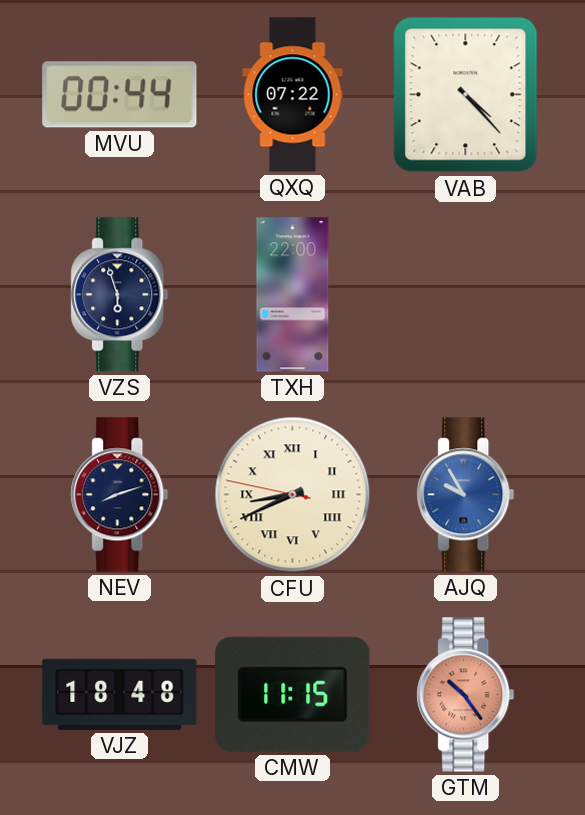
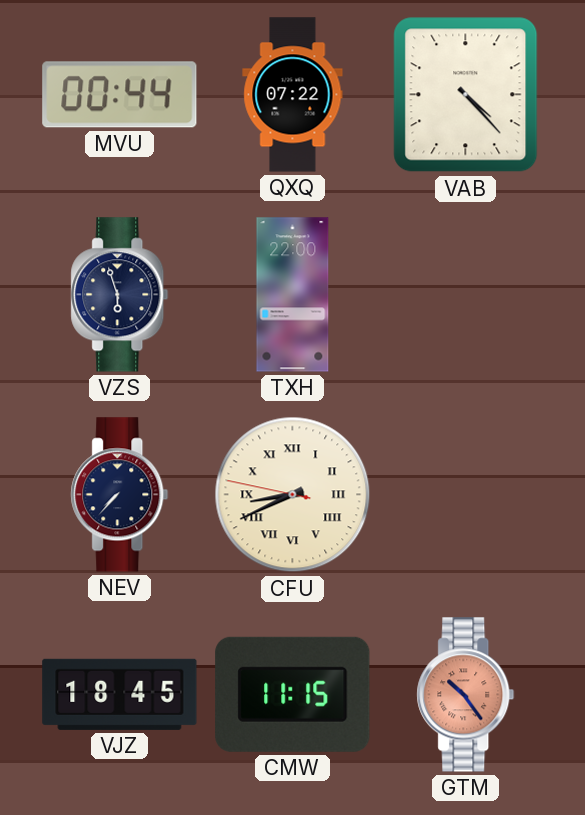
NEV: 8:12 -> 7:37
AJQ: 9:55 -> none
VJZ: 18:48 -> 18:45
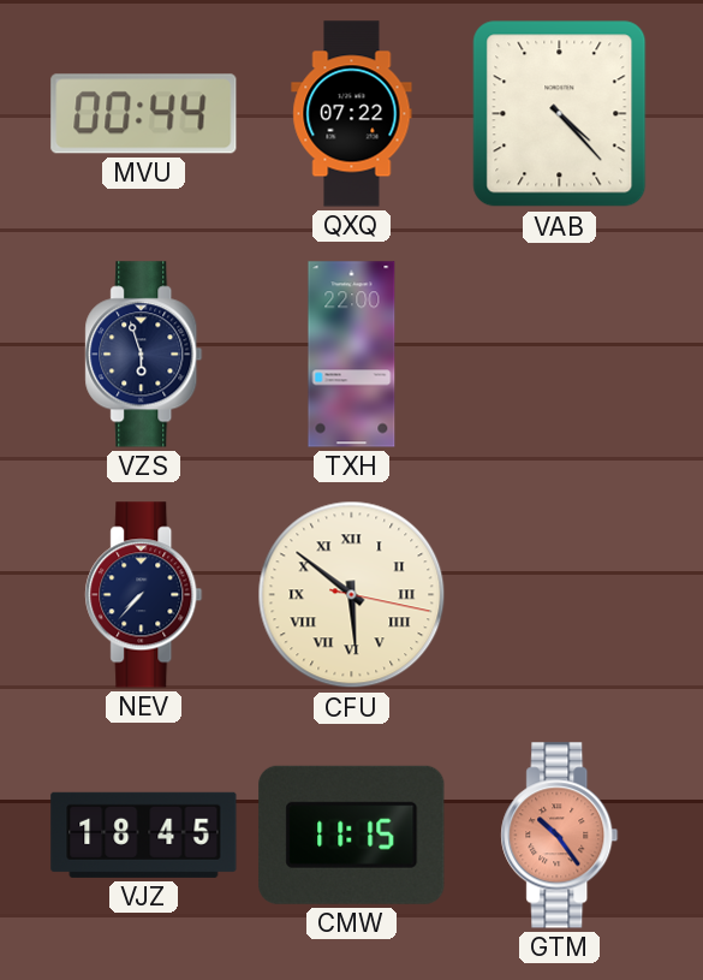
CFU: 8:40 -> 5:51
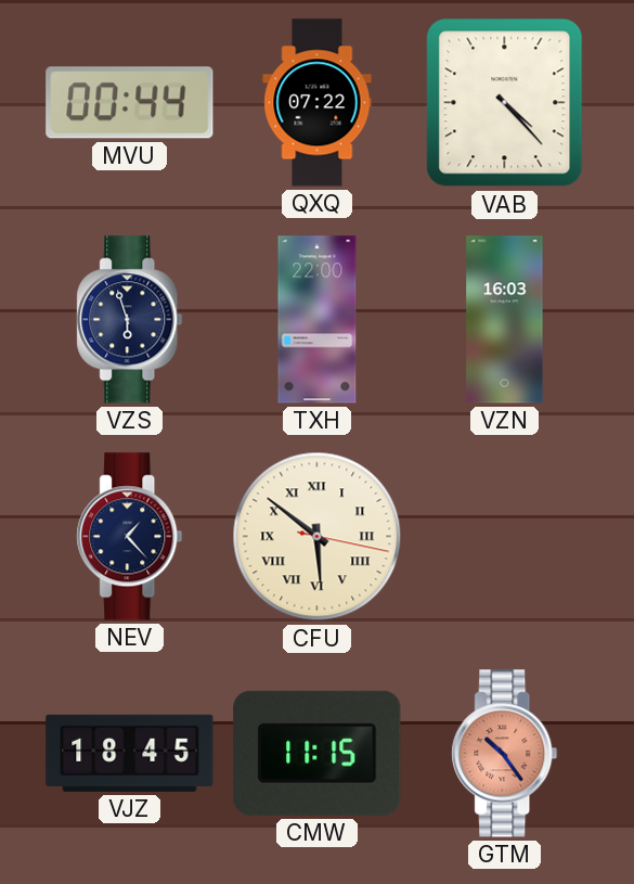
VZN: none -> 16:03
NEV: 7:37 -> 1:23
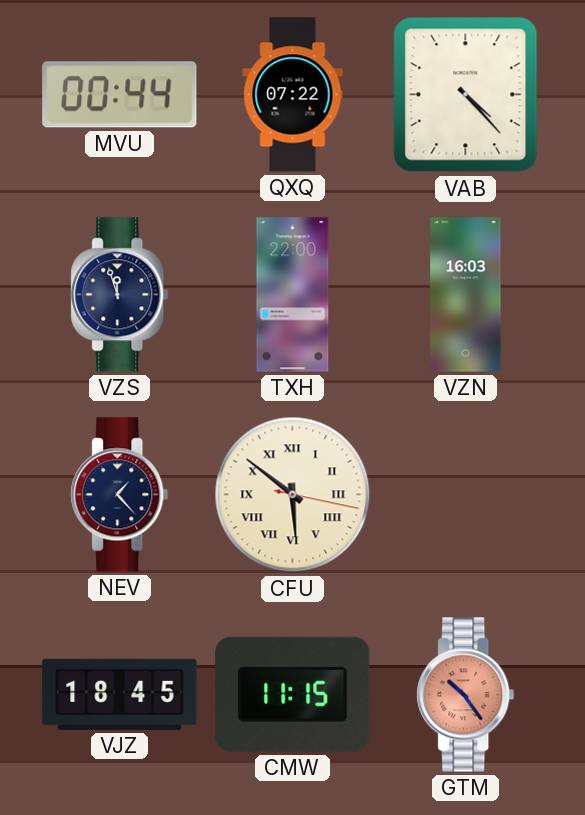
VZS: 5:57 -> 11:57
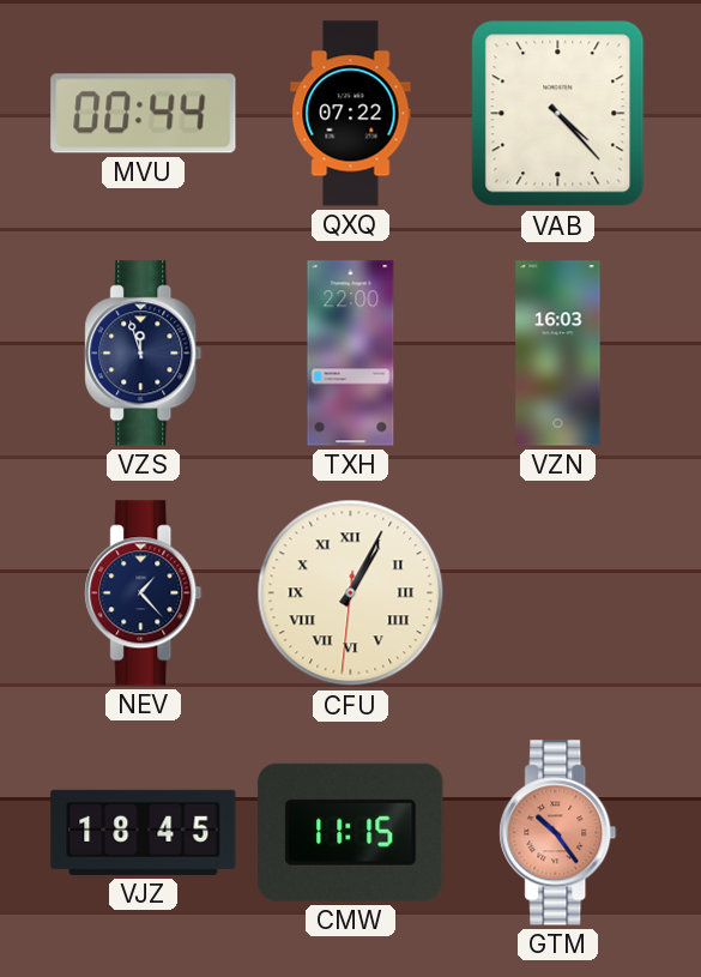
CFU: 5:51 -> 1:04
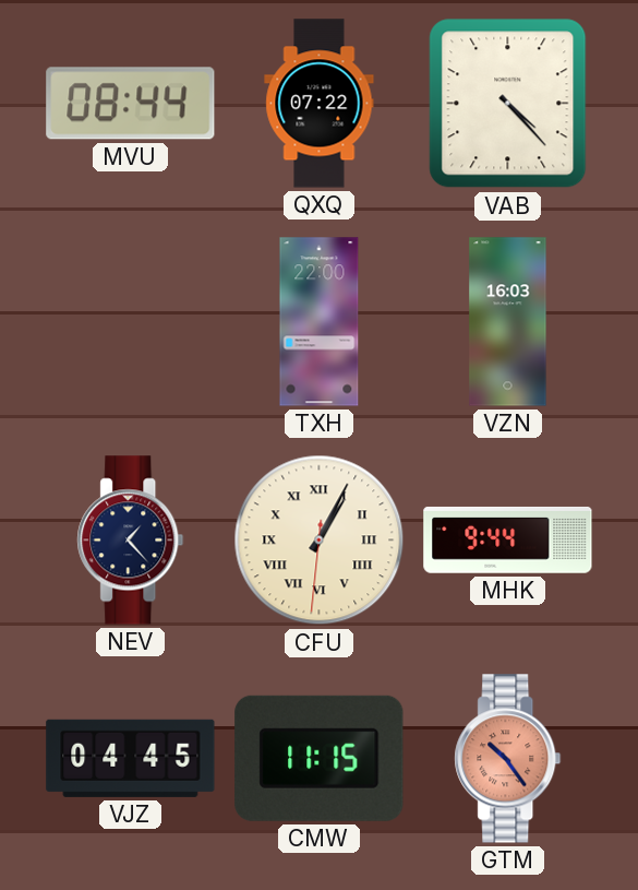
MVU: 00:44 -> 08:44
VZS: 11:57 -> none
MHK: none -> 9:44
VJZ: 18:45 -> 04:45
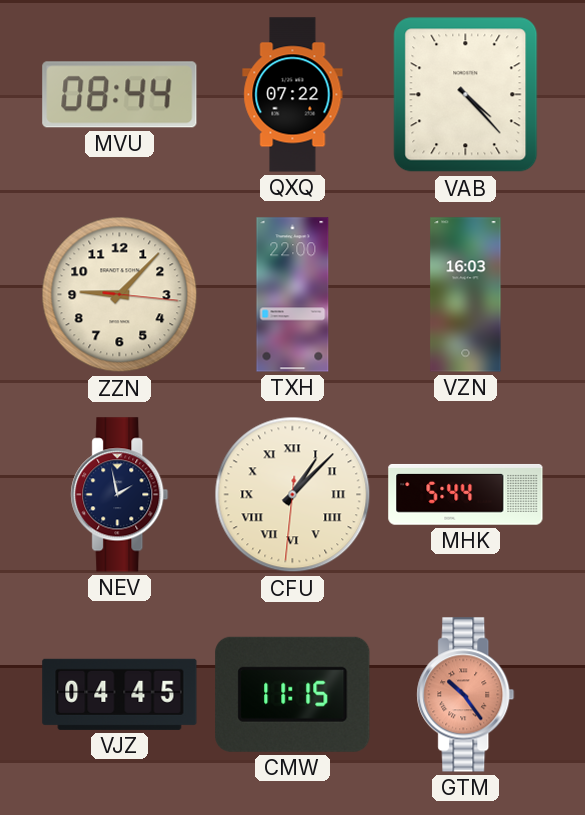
ZZN: none -> 9:07
NEV: 1:23 -> 1:58
CFU: 1:04 -> 1:07
MHK: 9:44 -> 5:44
